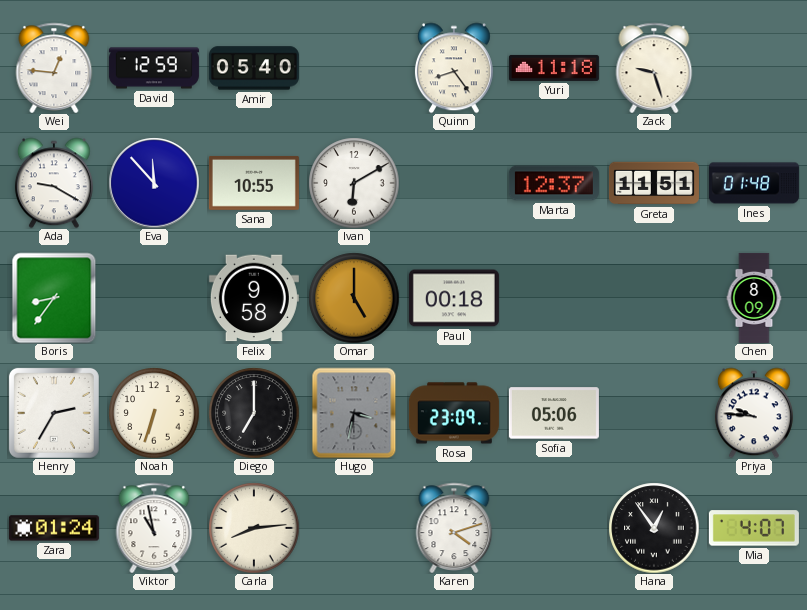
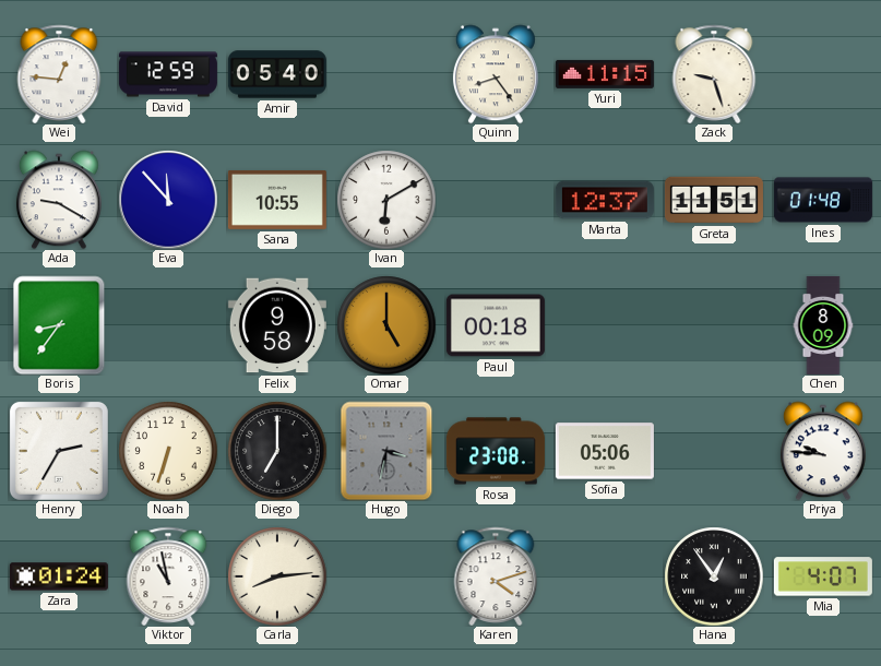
Yuri: 11:18 -> 11:15
Rosa: 23:09 -> 23:08
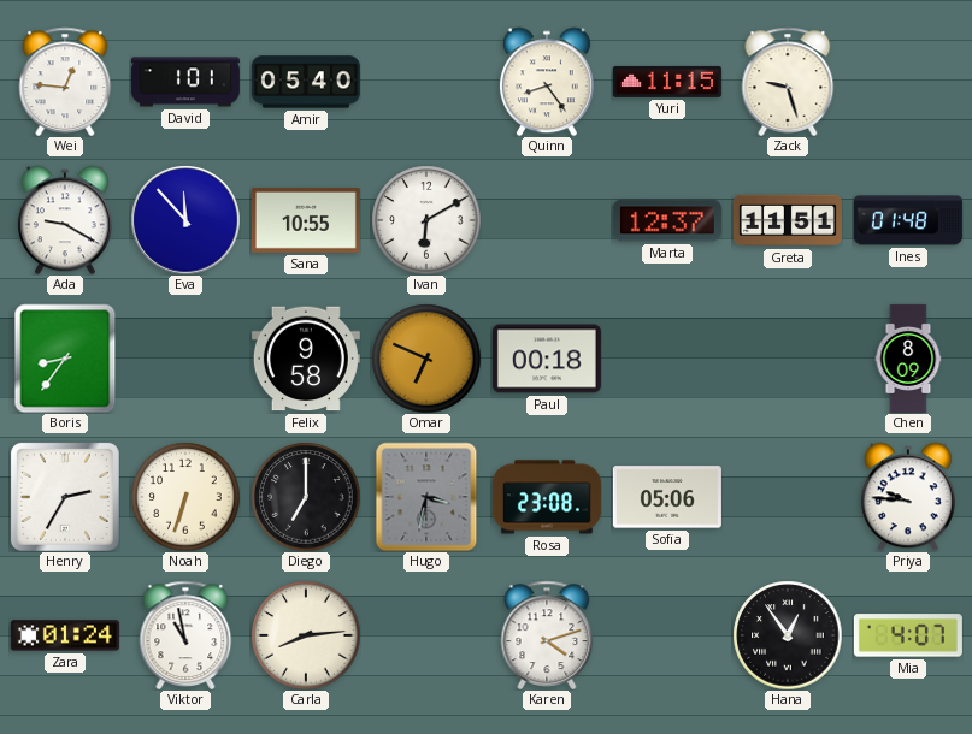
David: 12:59 -> 1:01
Omar: 5:00 -> 6:49
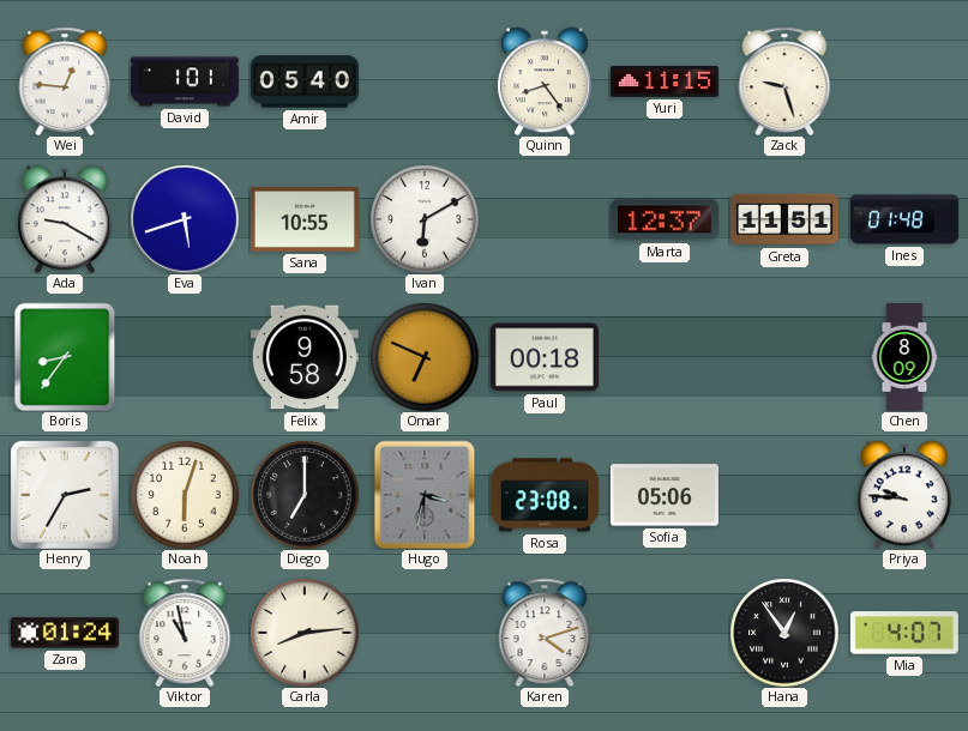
Eva: 11:53 -> 5:42
Noah: 6:33 -> 6:03
